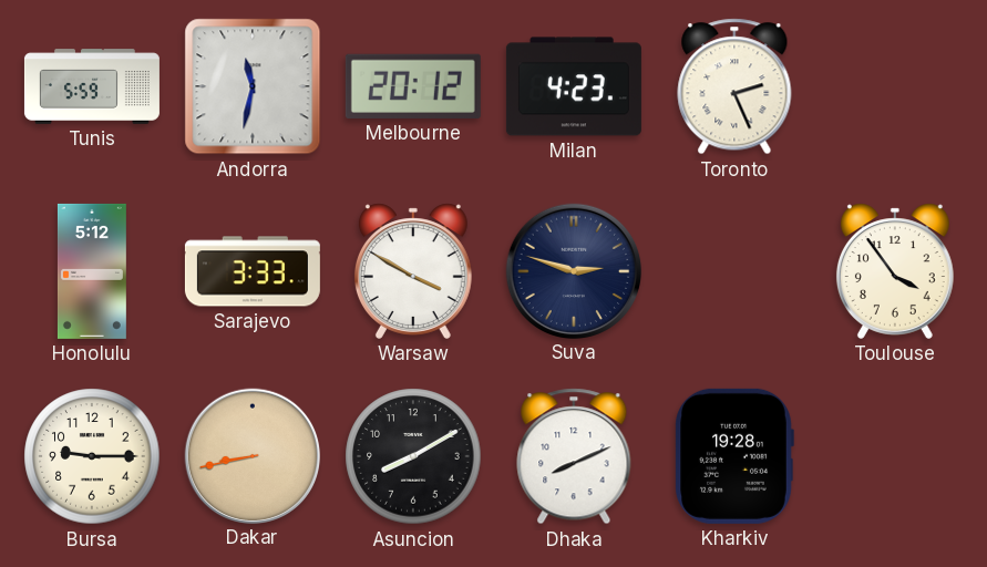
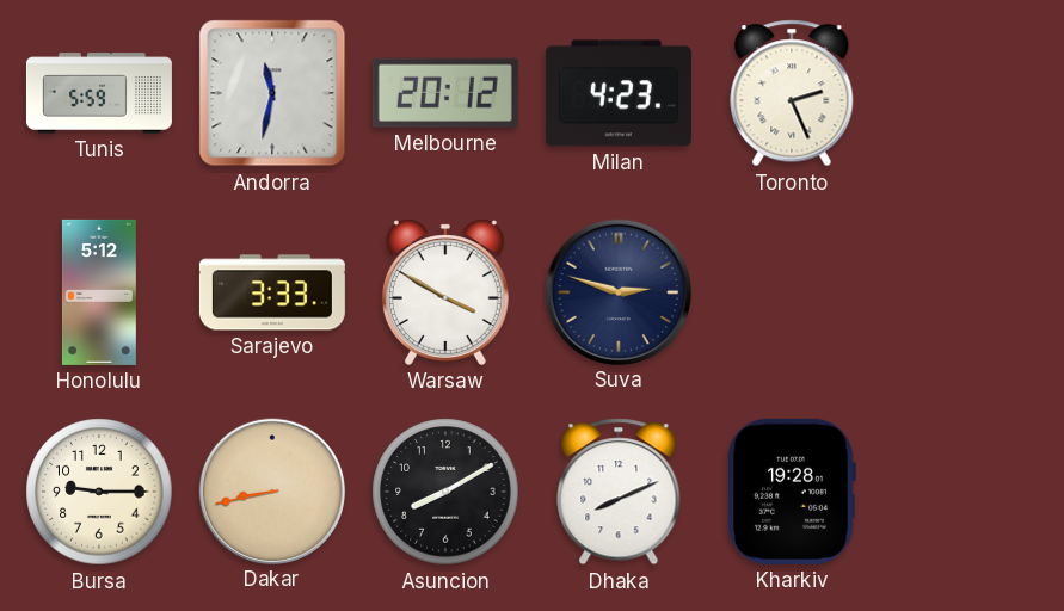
Toulouse: 3:54 -> none
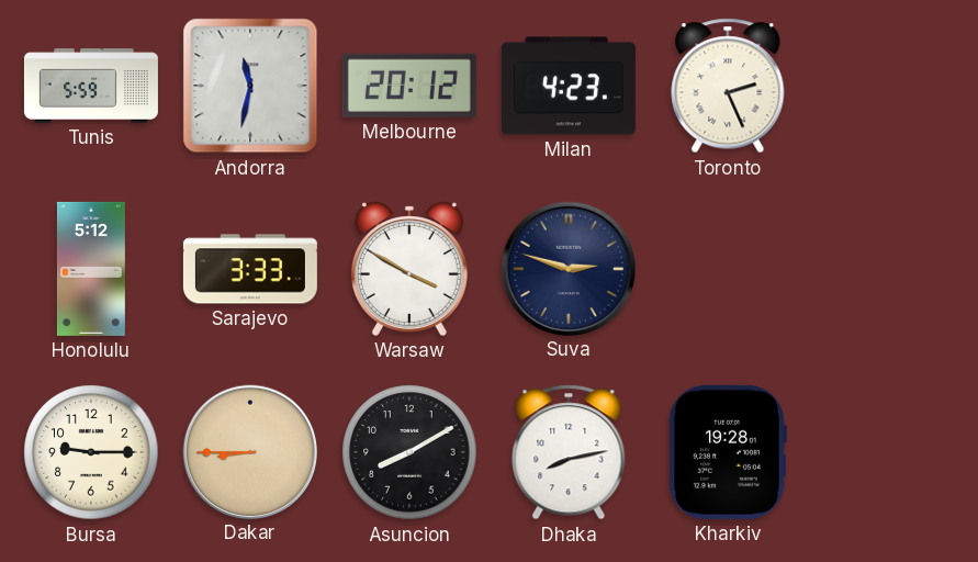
Dakar: 8:43 -> 8:45
Dhaka: 8:11 -> 8:13
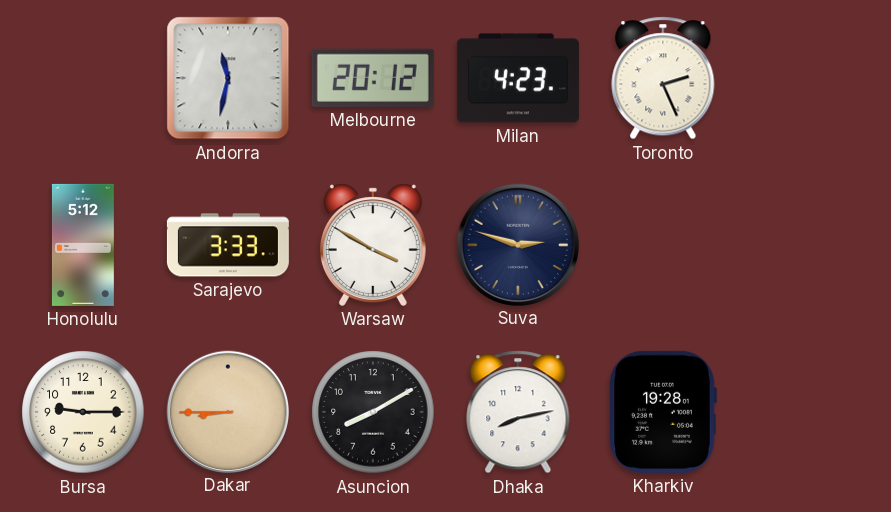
Tunis: 5:59 -> none
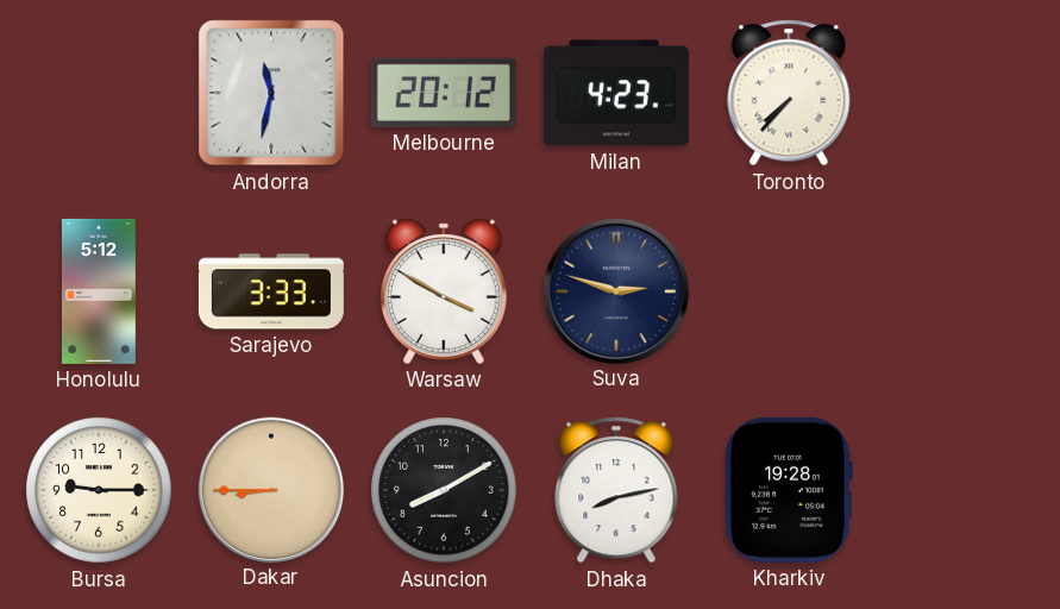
Toronto: 2:26 -> 7:37
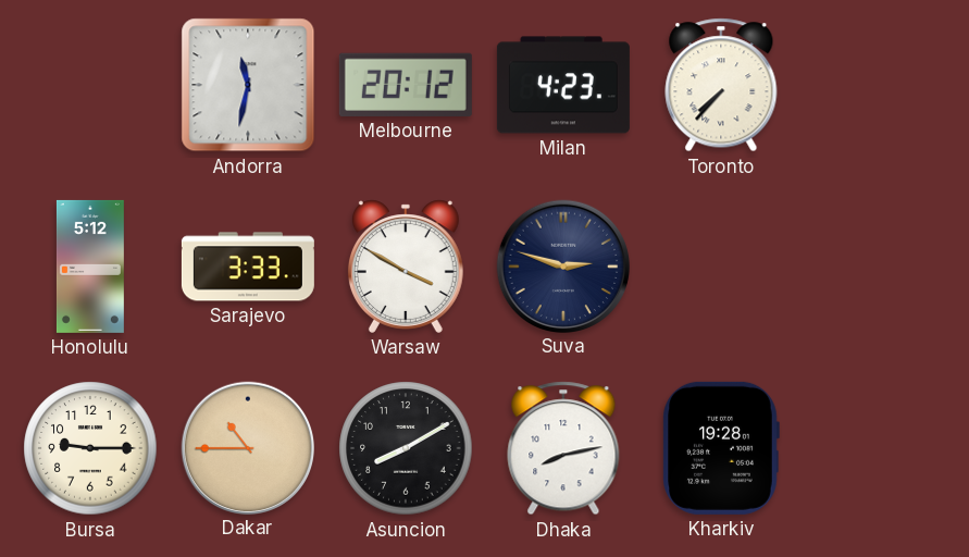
Dakar: 8:45 -> 10:45
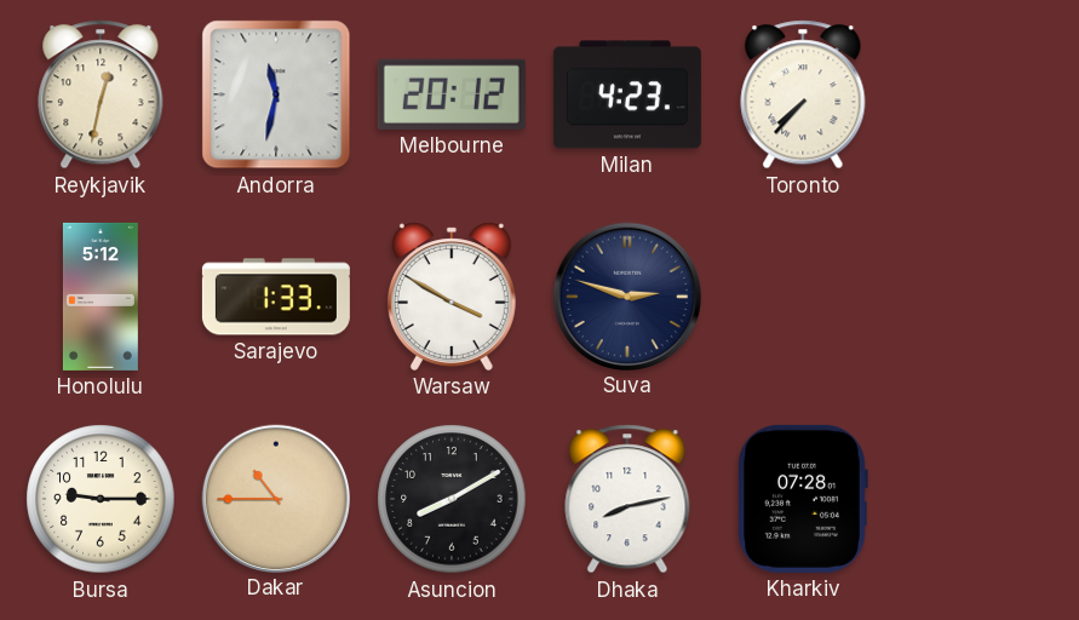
Reykjavik: none -> 12:32
Sarajevo: 3:33 -> 1:33
Kharkiv: 19:28 -> 07:28
